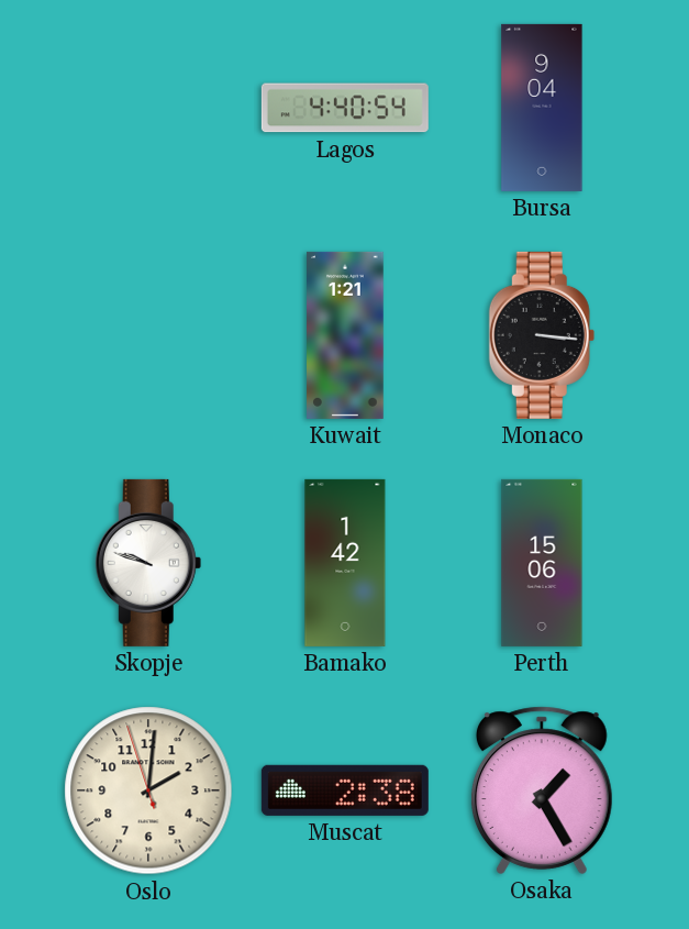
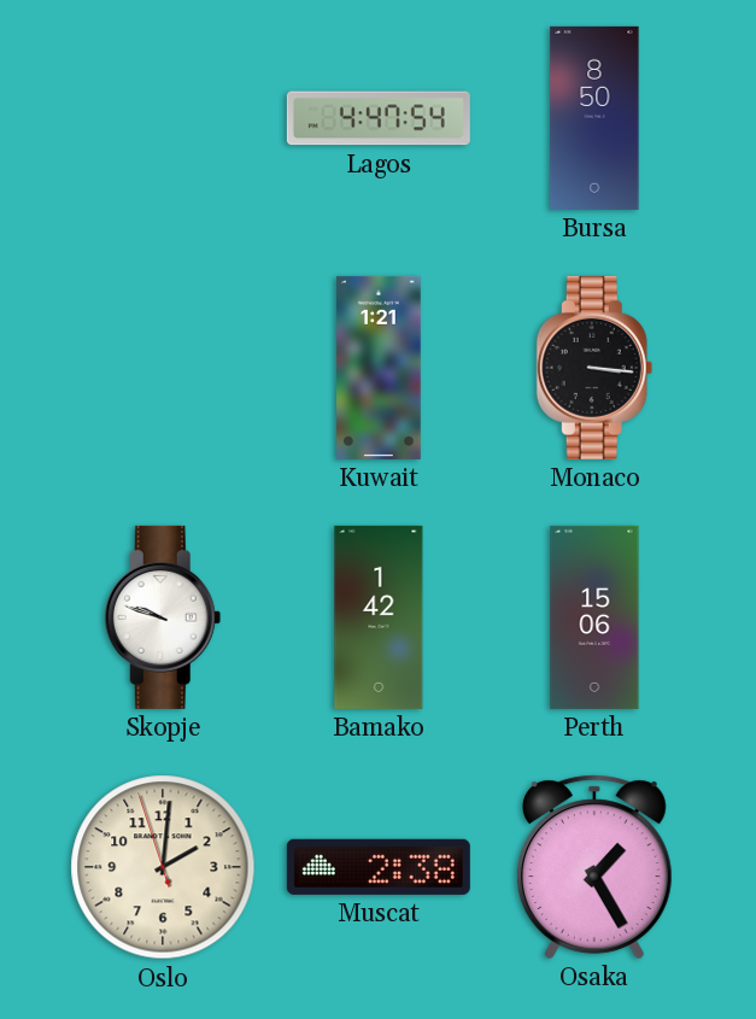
Lagos: 4:40 -> 4:47
Bursa: 9:04 -> 8:50
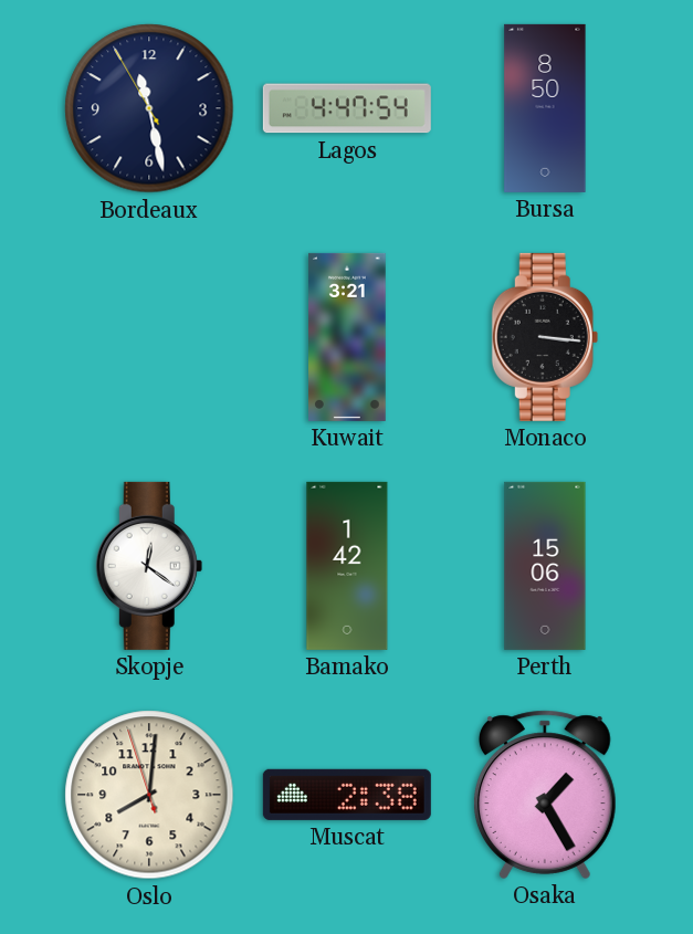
Bordeaux: none -> 11:27
Kuwait: 1:21 -> 3:21
Skopje: 9:48 -> 12:21
Oslo: 2:00 -> 8:00
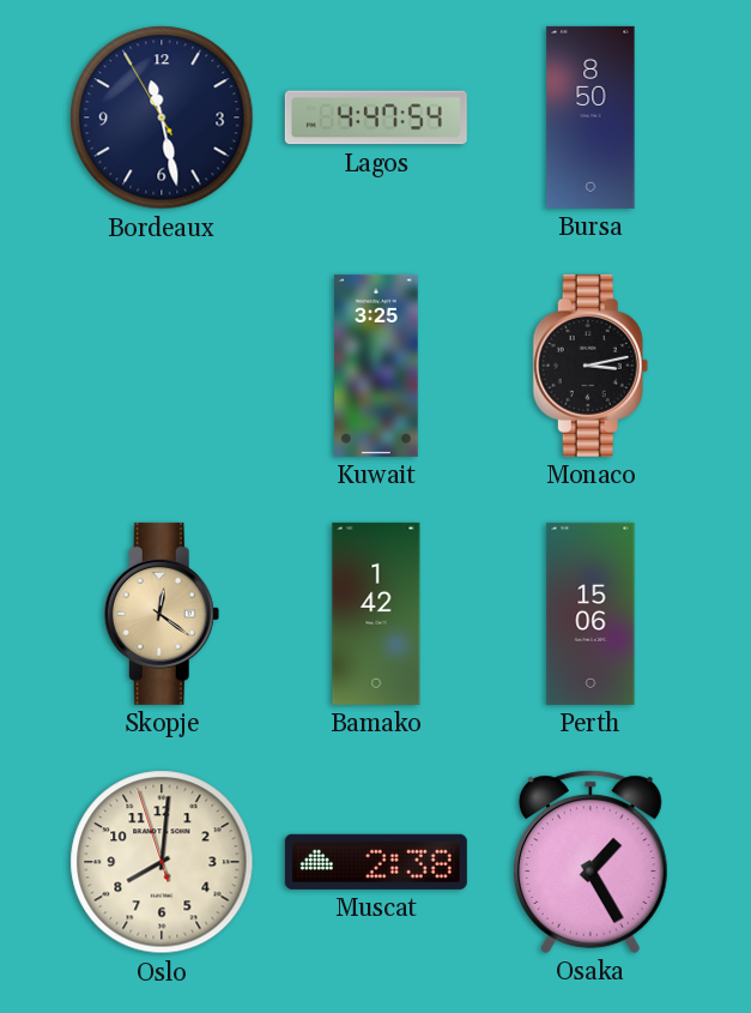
Kuwait: 3:21 -> 3:25
Monaco: 3:16 -> 3:13
Skopje dial: white -> champagne
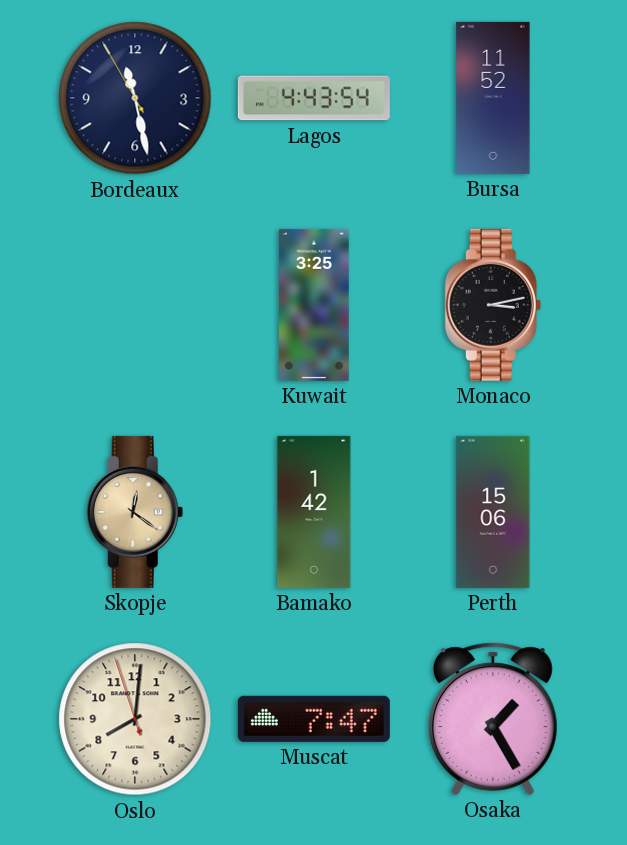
Lagos: 4:47 -> 4:43
Bursa: 8:50 -> 11:52
Muscat: 2:38 -> 7:47
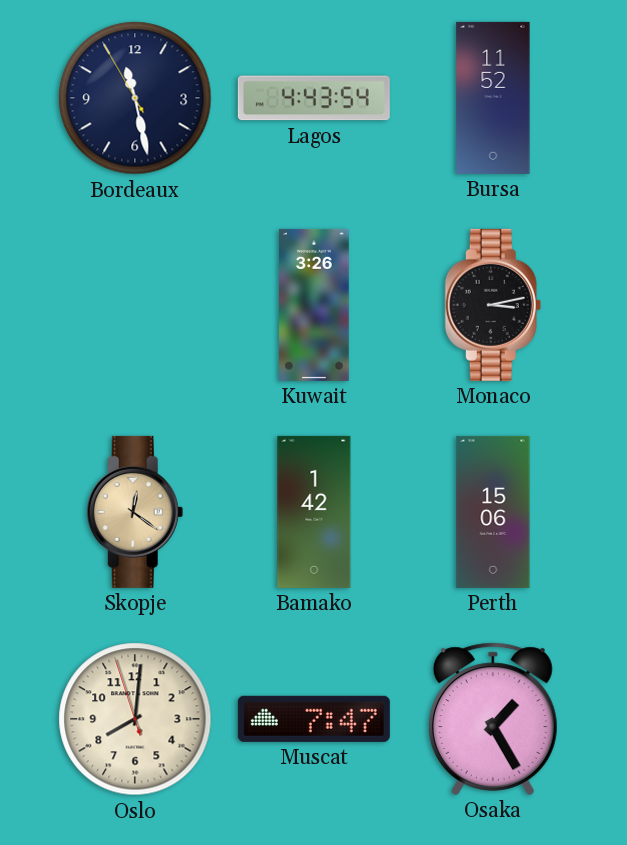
Kuwait: 3:25 -> 3:26
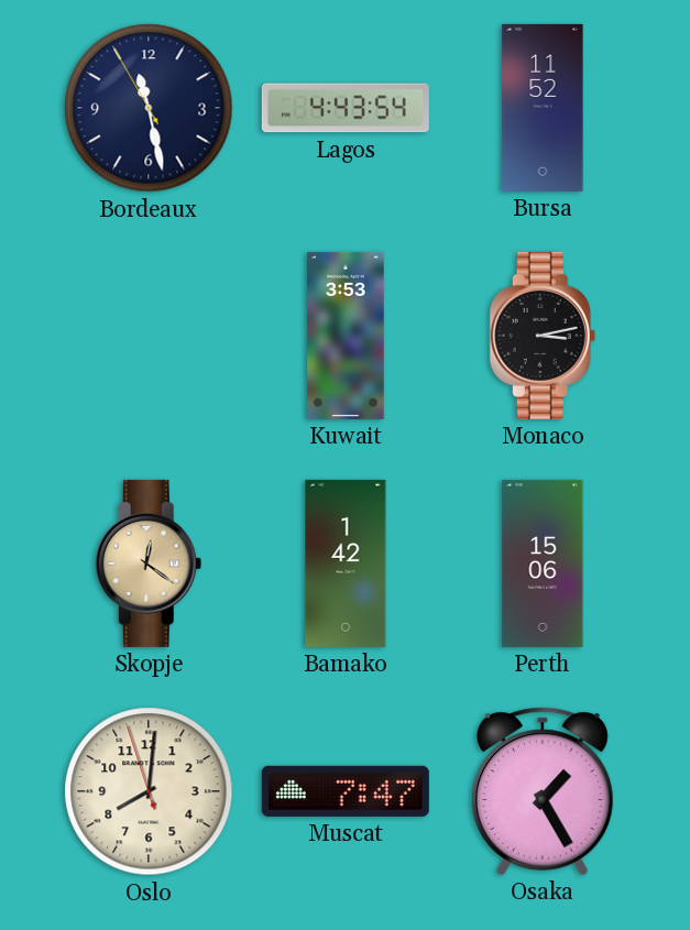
Kuwait: 3:26 -> 3:53
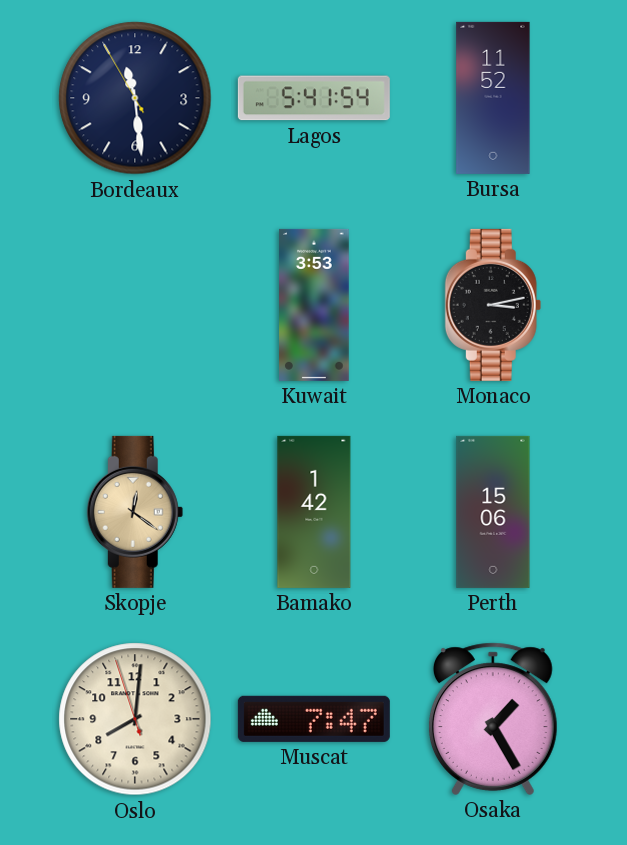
Bordeaux: 11:27 -> 11:28
Lagos: 4:43 -> 5:41
